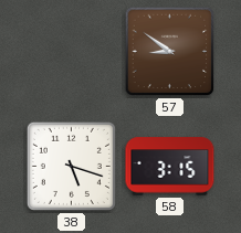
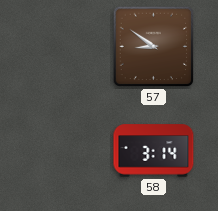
38: 5:18 -> none
58: 3:15 -> 3:14
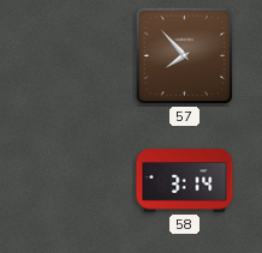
57: 8:51 -> 7:53
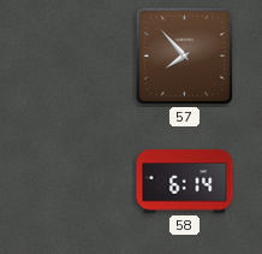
58: 3:14 -> 6:14
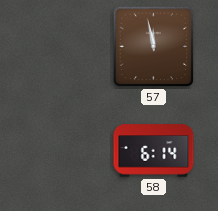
57: 7:53 -> 11:58
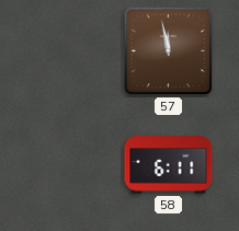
58: 6:14 -> 6:11
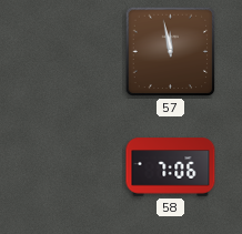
58: 6:11 -> 7:06
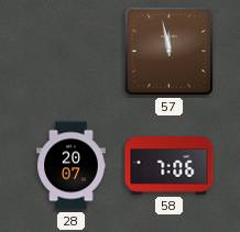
28: none -> 20:07
